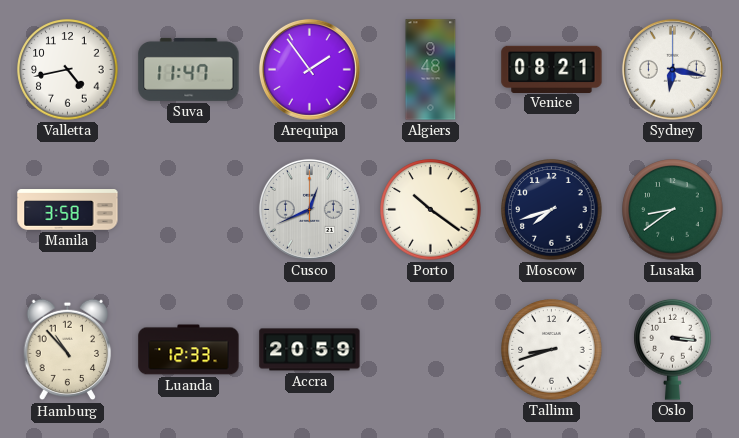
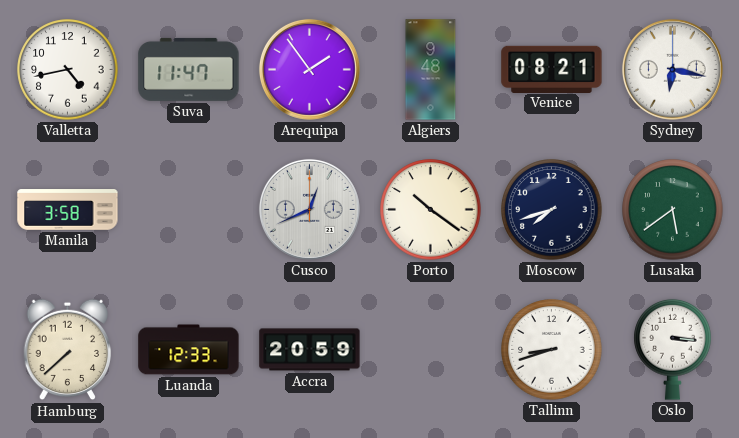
Lusaka: 8:39 -> 5:39
Hamburg: 10:53 -> 7:38
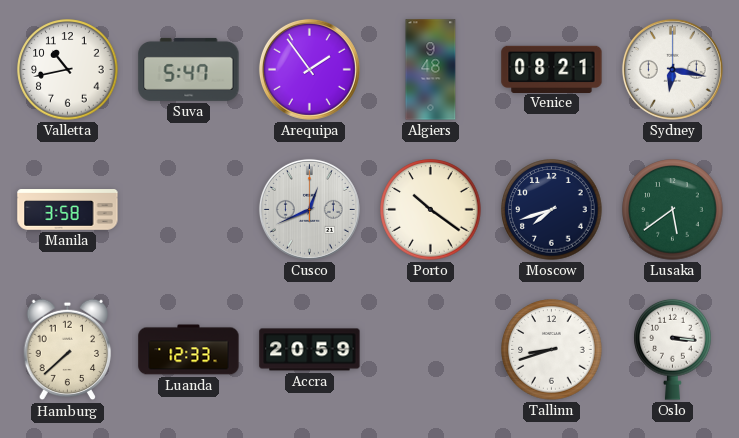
Valletta: 4:43 -> 10:43
Suva: 11:47 -> 5:47
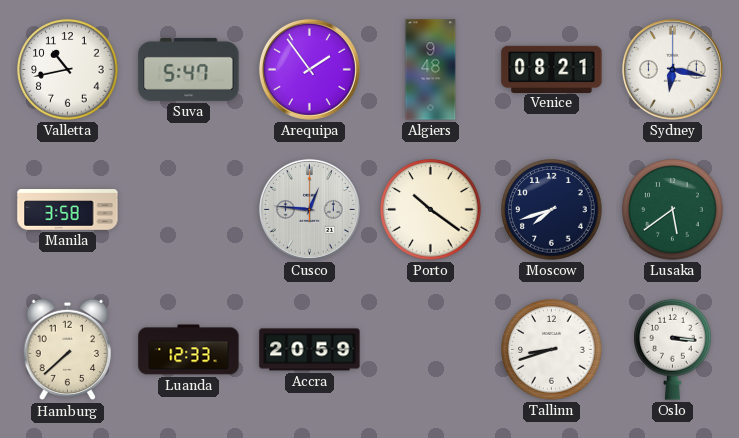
Cusco: 12:41 -> 12:46
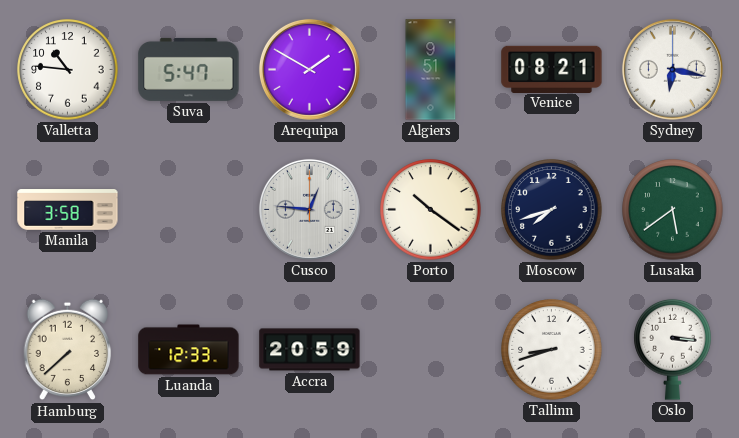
Valletta: 10:43 -> 10:46
Arequipa: 1:54 -> 1:50
Algiers: 9:48 -> 9:51
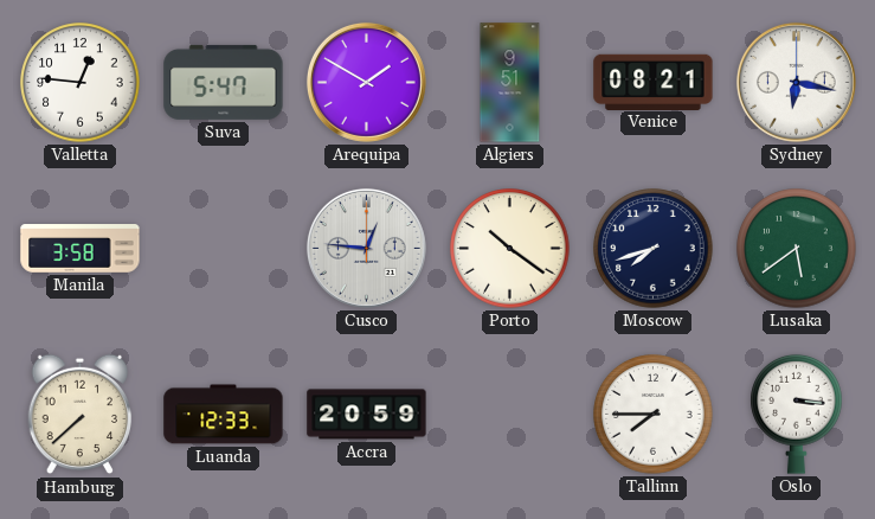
Valletta: 10:46 -> 12:46
Tallinn: 8:42 -> 7:45
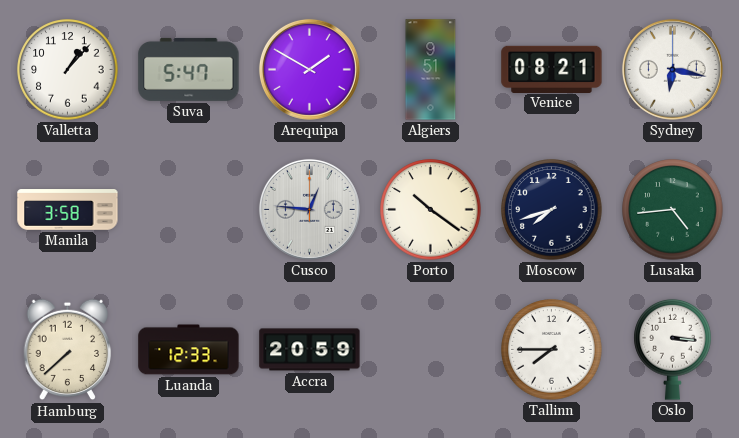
Valletta: 12:46 -> 1:07
Lusaka: 5:39 -> 4:44
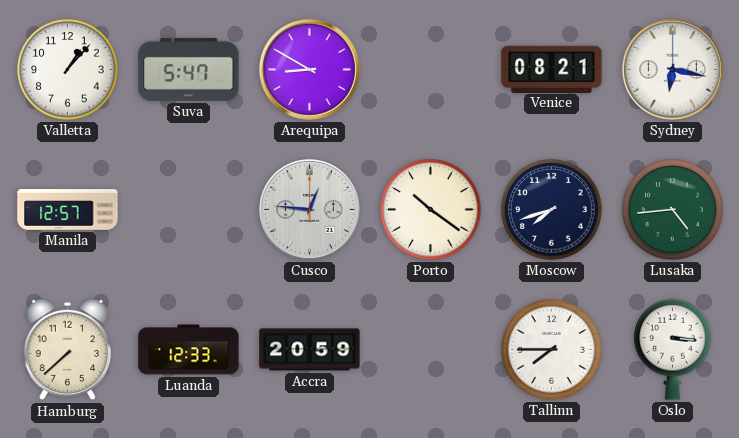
Arequipa: 1:50 -> 8:50
Algiers: 9:51 -> none
Manila: 3:58 -> 12:57
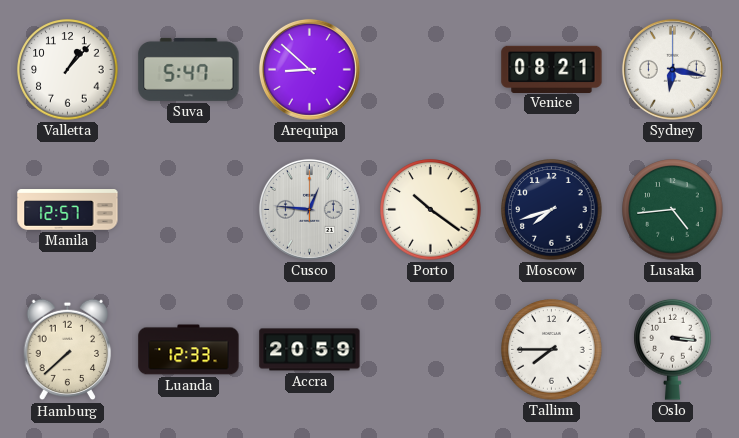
Arequipa: 8:50 -> 8:52
